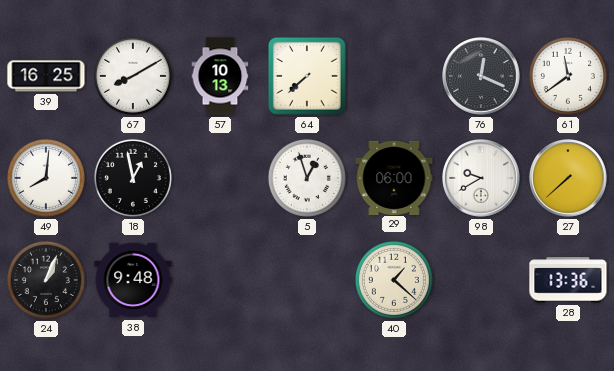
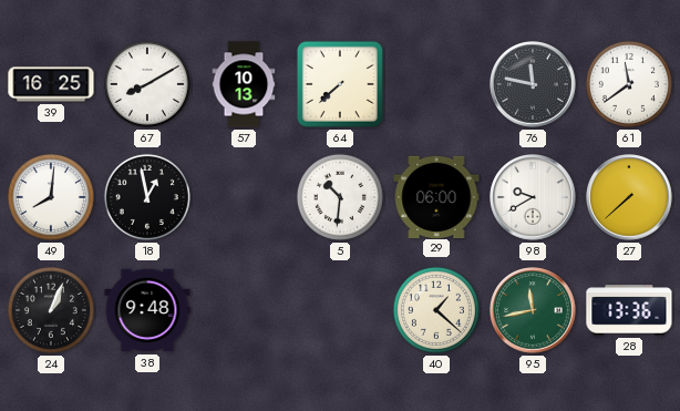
76: 12:19 -> 11:47
5: 12:57 -> 10:31
95: none -> 11:43
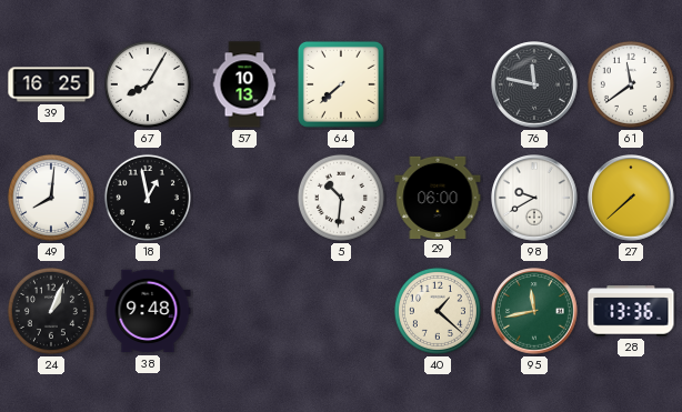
67: 8:10 -> 8:05
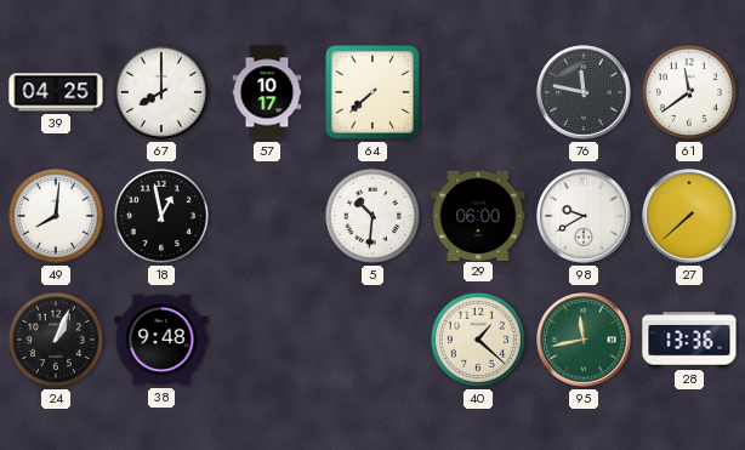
39: 16:25 -> 04:25
67: 8:05 -> 8:00
57: 10:13 -> 10:17
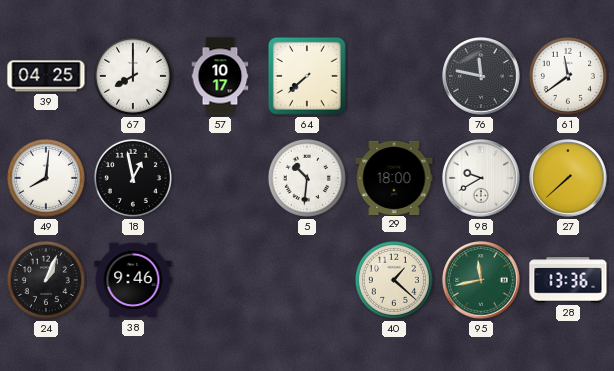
29: 06:00 -> 18:00
38: 9:48 -> 9:46
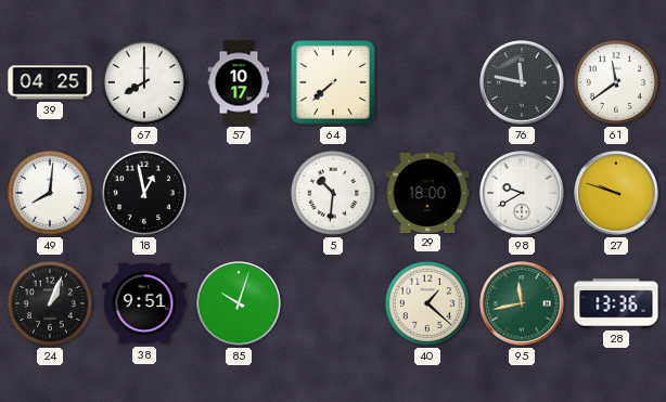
27: 7:38 -> 9:48
38: 9:46 -> 9:51
85: none -> 10:03
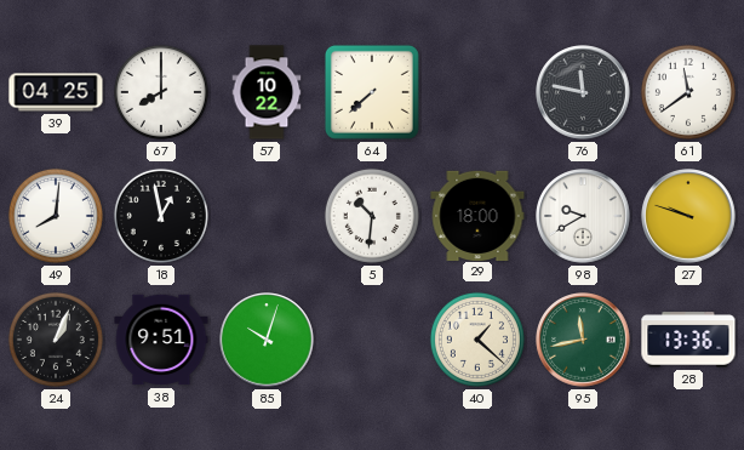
57: 10:17 -> 10:22
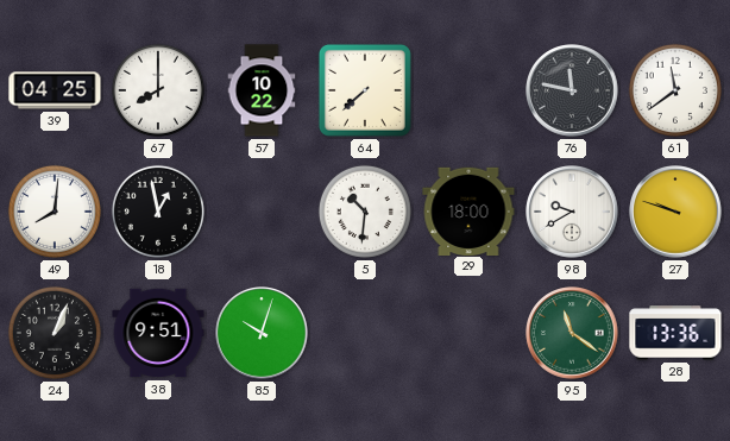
40: 1:22 -> none
95: 11:43 -> 11:21
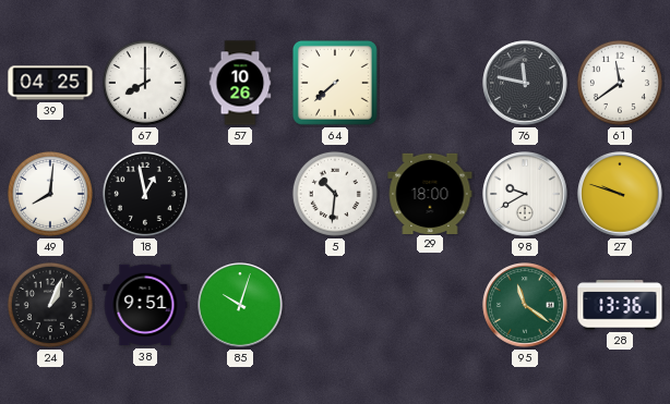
57: 10:22 -> 10:26
